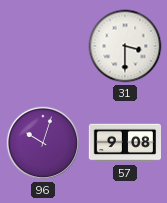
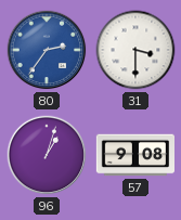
80: none -> 2:36
96: 10:03 -> 1:03
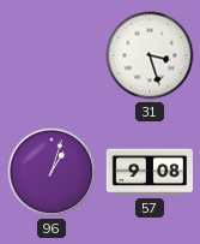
80: 2:36 -> none
31: 3:30 -> 3:27
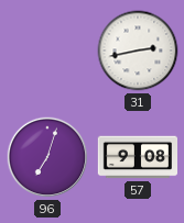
31: 3:27 -> 2:43
96: 1:03 -> 7:03
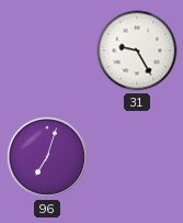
31: 2:43 -> 9:25
57: 9:08 -> none
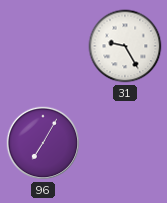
96: 7:03 -> 7:05
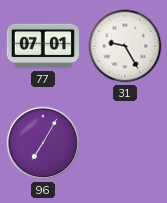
77: none -> 07:01
